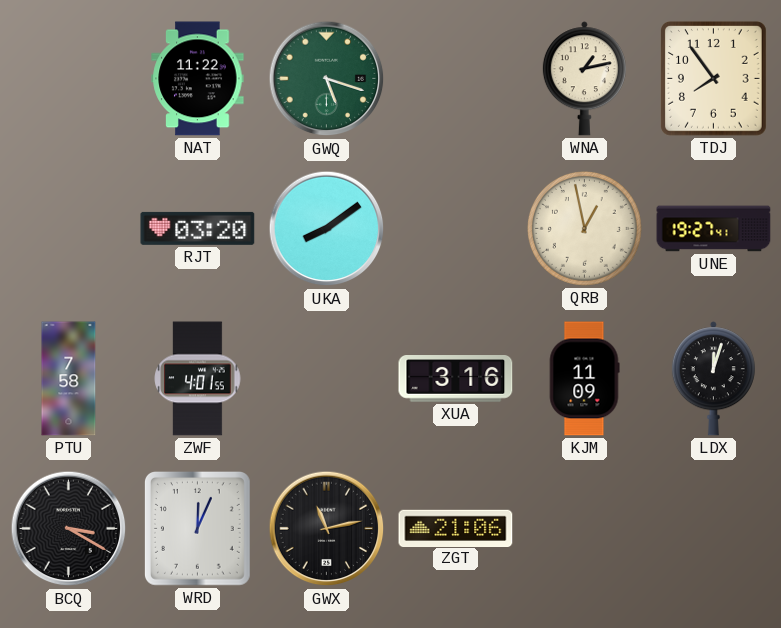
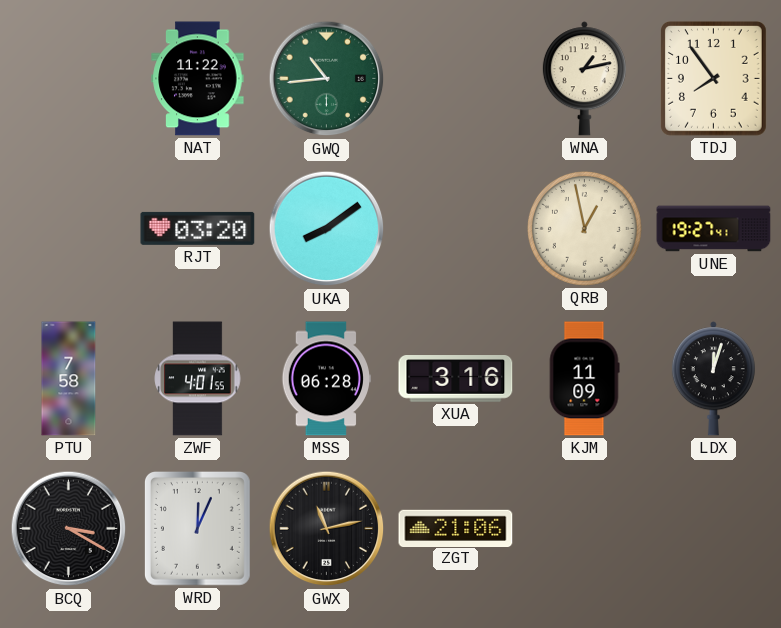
GWQ: 5:18 -> 10:44
MSS: none -> 06:28
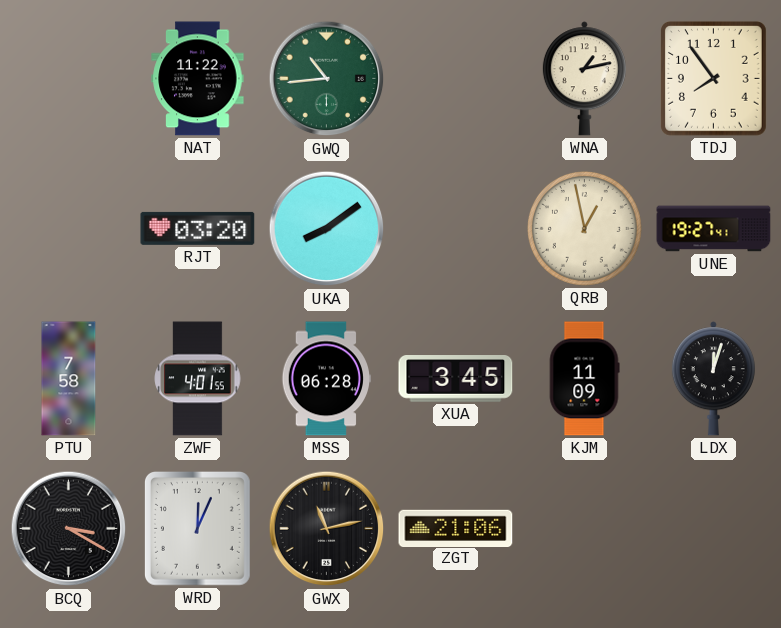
XUA: 3:16 -> 3:45
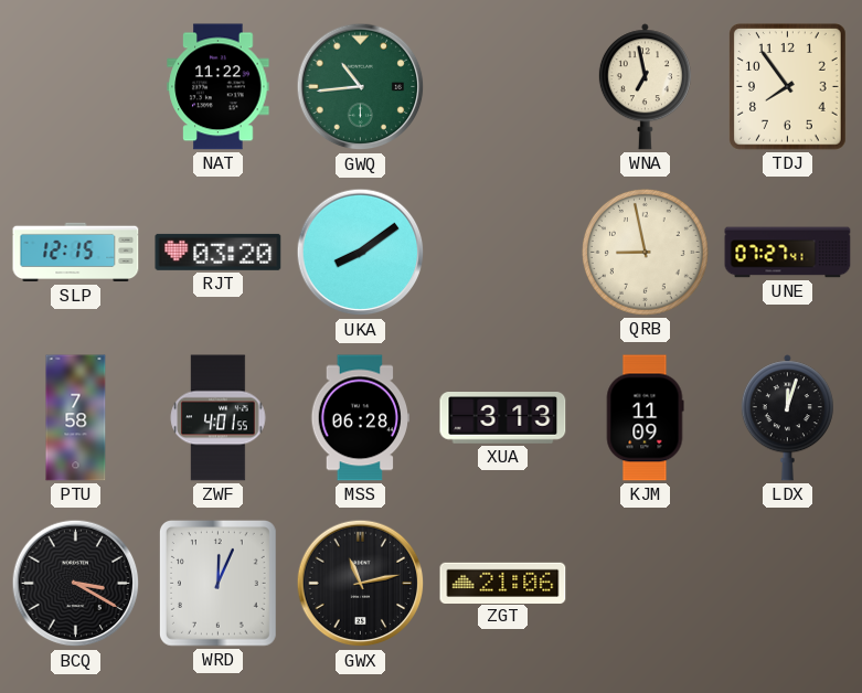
WNA: 1:13 -> 6:58
SLP: none -> 12:15
QRB: 12:58 -> 8:58
UNE: 19:27 -> 07:27
XUA: 3:45 -> 3:13
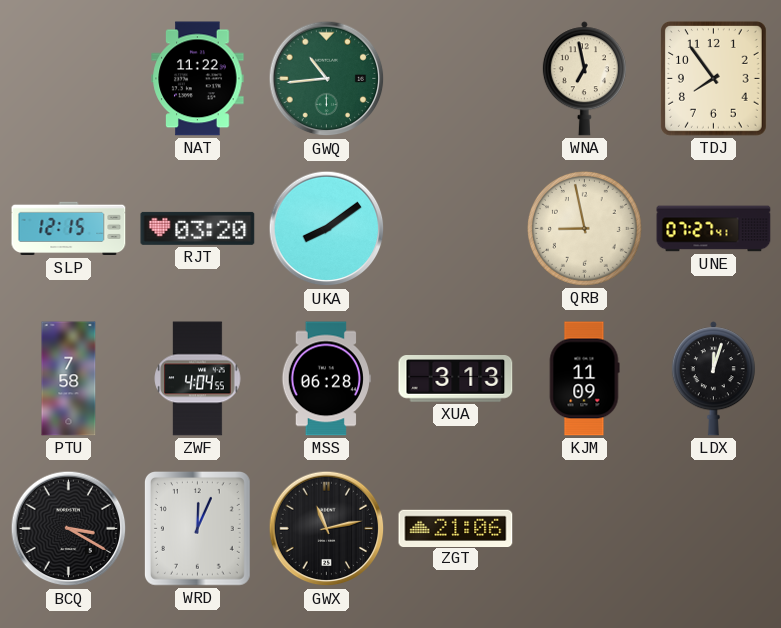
ZWF: 4:01 -> 4:04
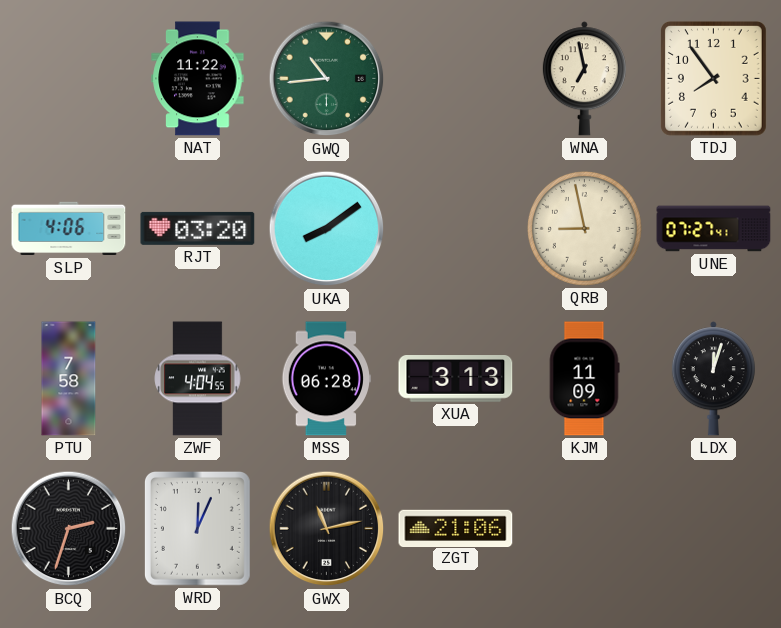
SLP: 12:15 -> 4:06
BCQ: 3:20 -> 2:33
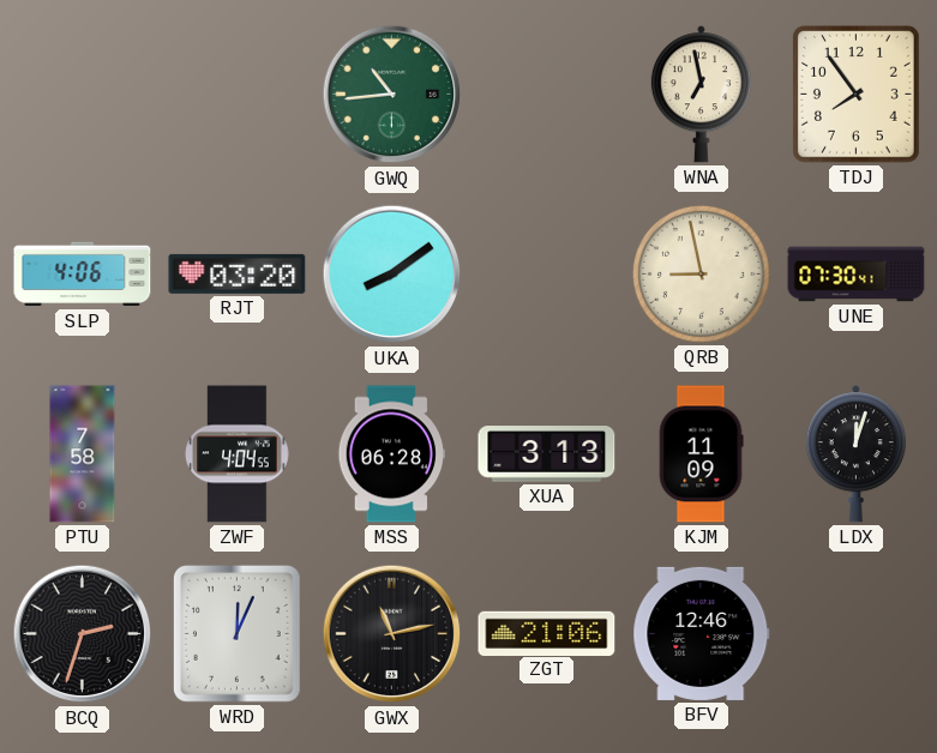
NAT: 11:22 -> none
UNE: 07:27 -> 07:30
BFV: none -> 12:46
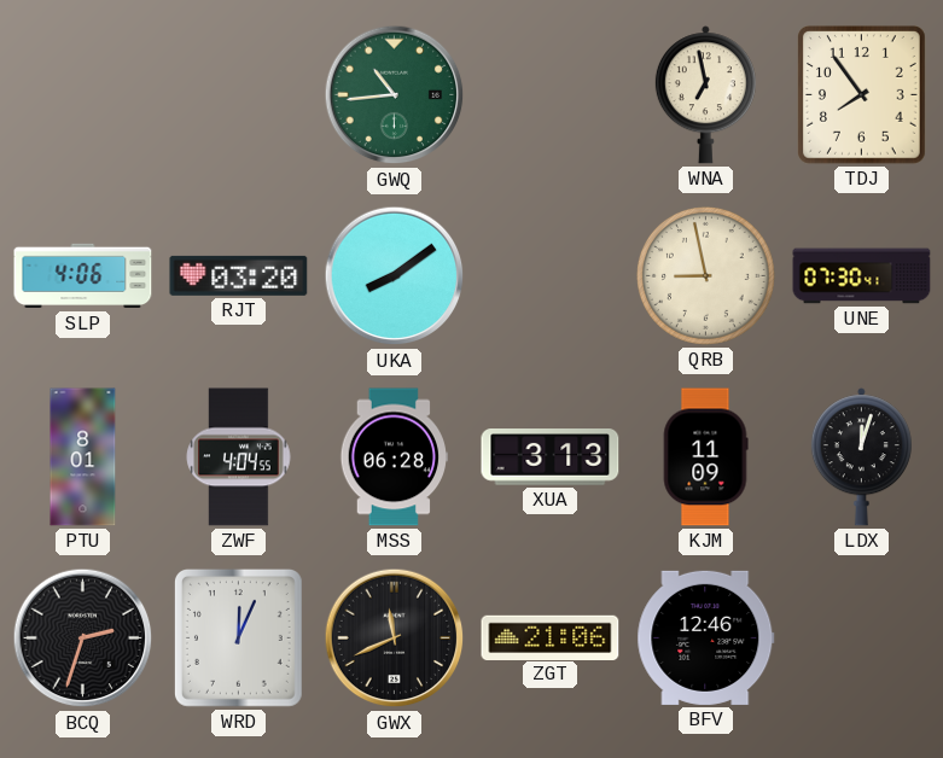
PTU: 7:58 -> 8:01
GWX: 11:13 -> 11:41
